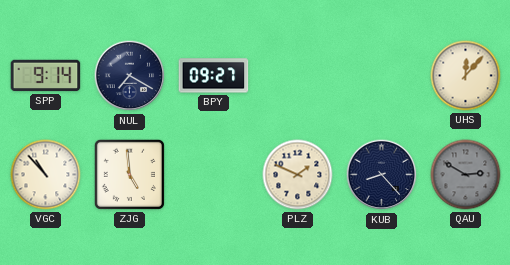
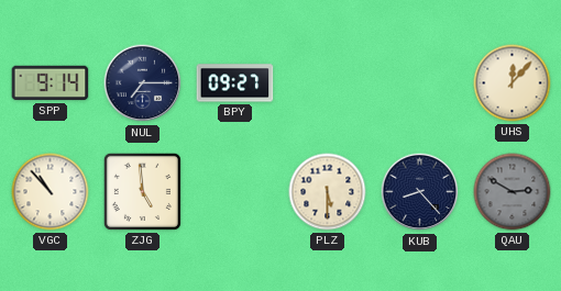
NUL: 7:20 -> 7:15
PLZ: 1:49 -> 5:30
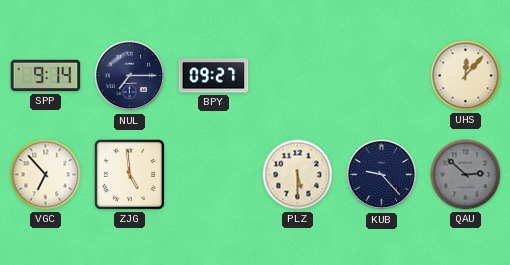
VGC: 10:53 -> 6:53
KUB: 8:23 -> 9:23
QAU: 2:50 -> 2:52
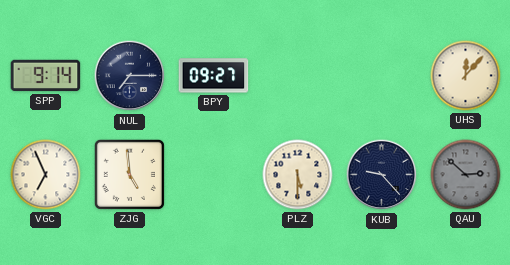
VGC: 6:53 -> 6:56
